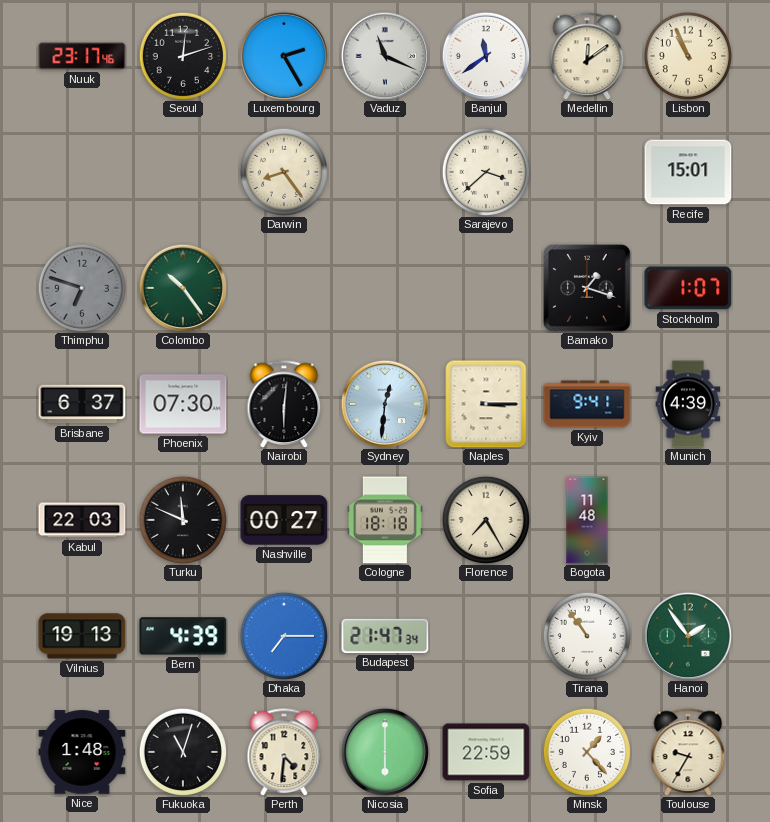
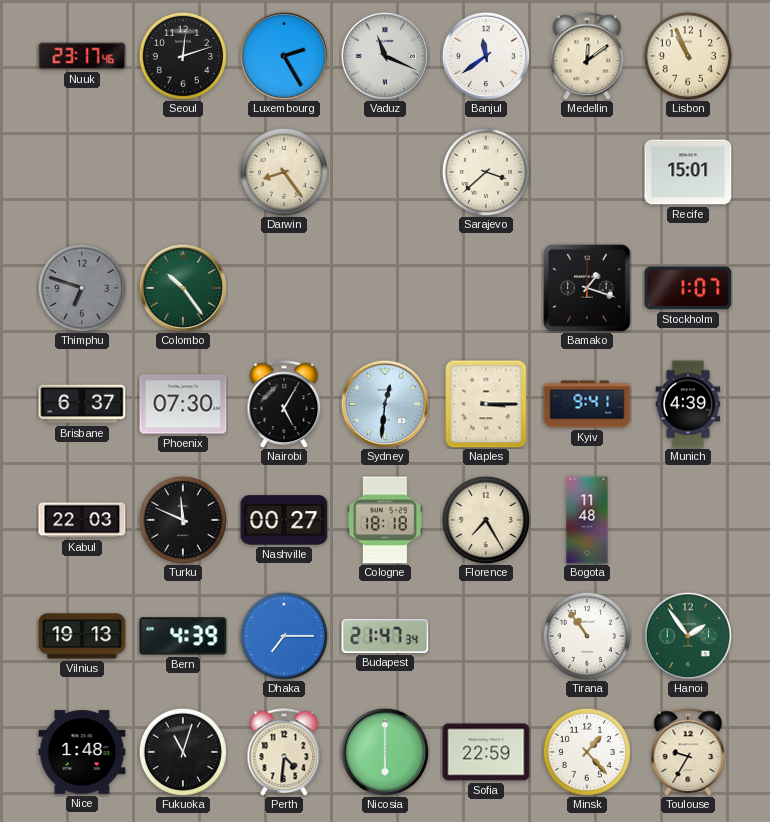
Nairobi: 6:01 -> 5:05
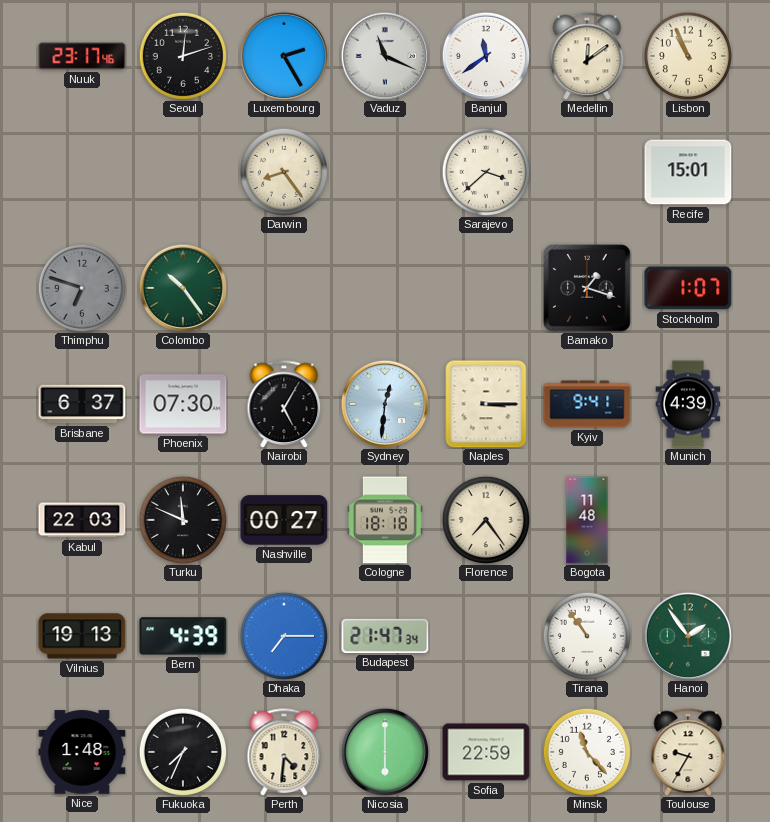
Florence: 7:25 -> 7:24
Fukuoka: 11:03 -> 7:34
Minsk: 1:23 -> 11:23
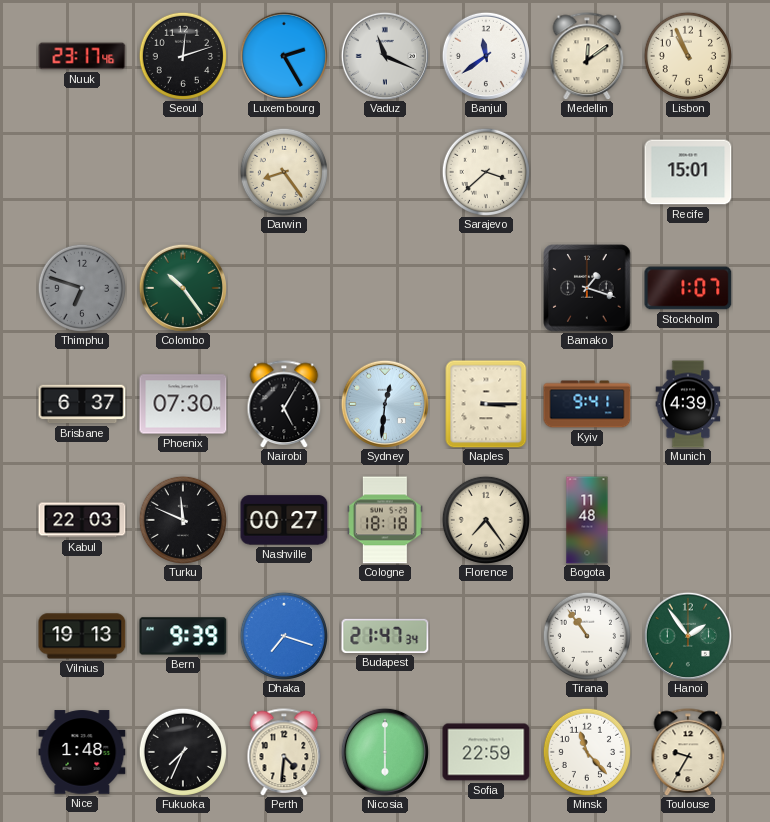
Bern: 4:39 -> 9:39
Dhaka: 7:15 -> 7:18
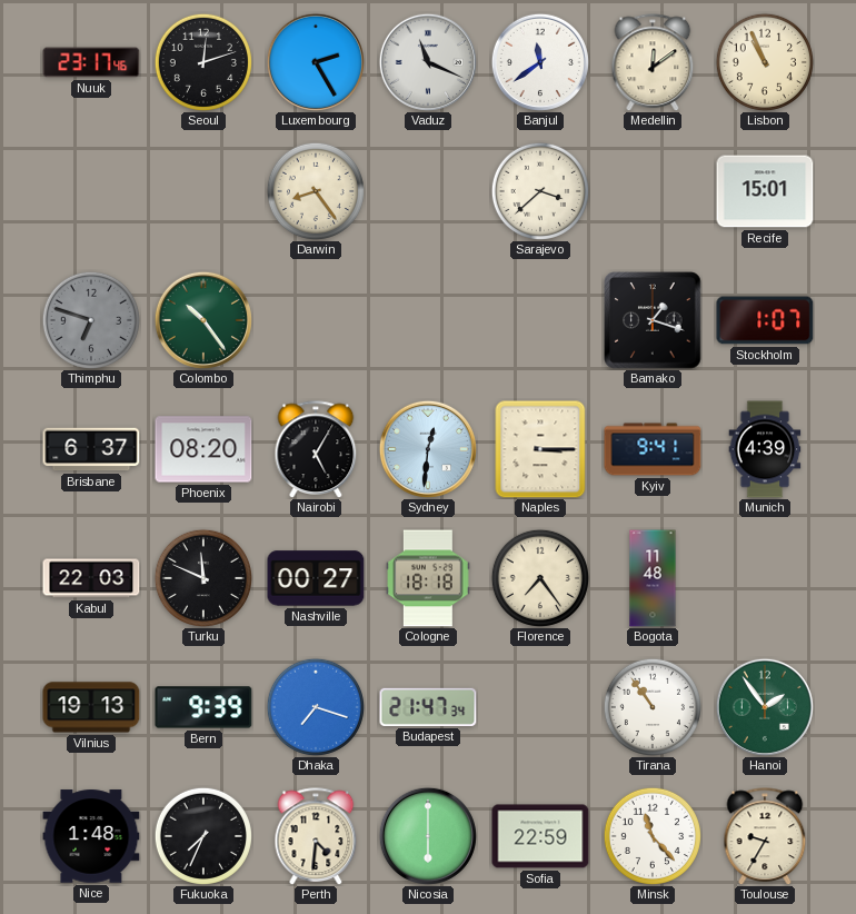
Phoenix: 07:30 -> 08:20
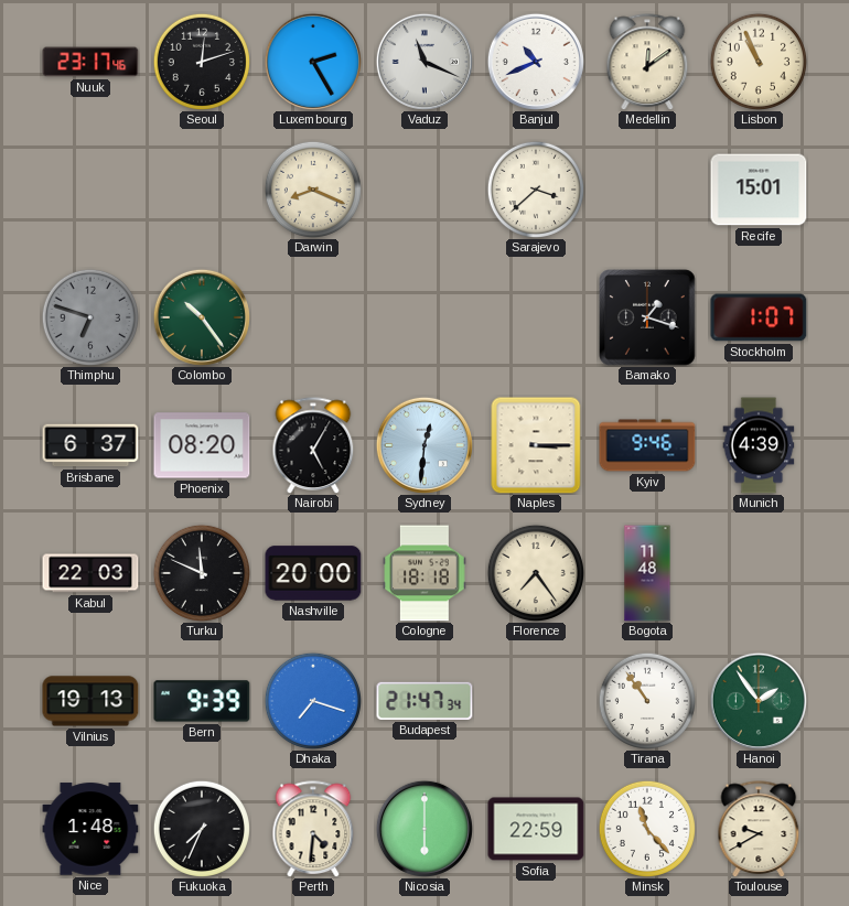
Banjul: 11:39 -> 10:41
Darwin: 8:24 -> 8:19
Kyiv: 9:41 -> 9:46
Nashville: 00:27 -> 20:00
Toulouse: 9:35 -> 9:40
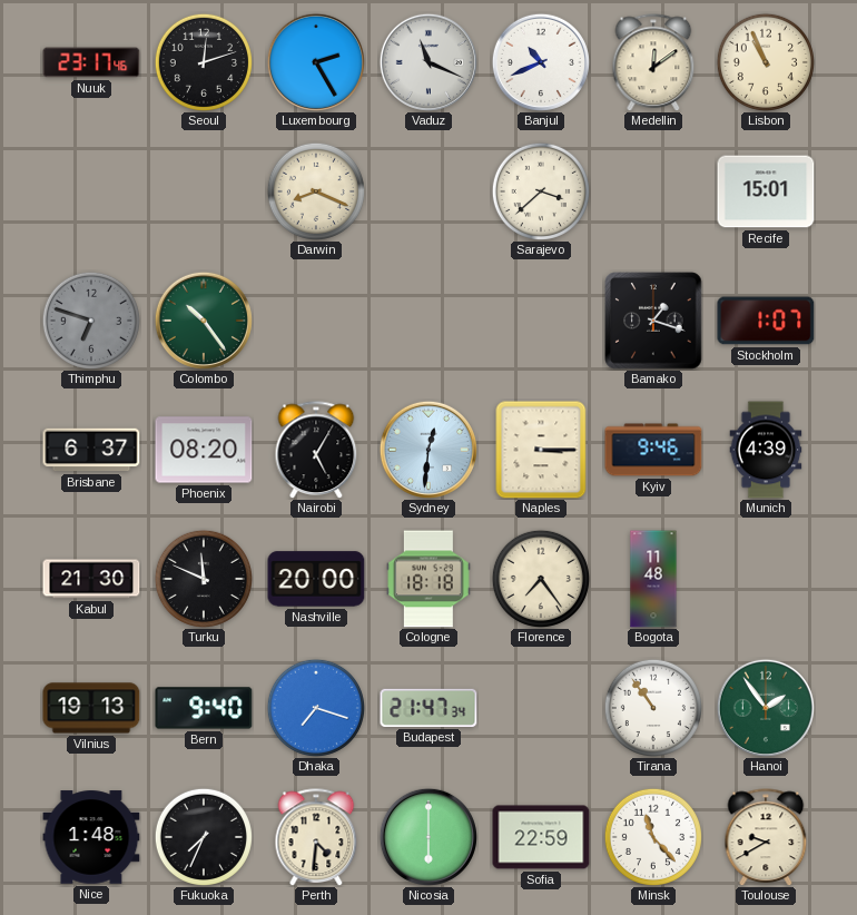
Kabul: 22:03 -> 21:30
Bern: 9:39 -> 9:40
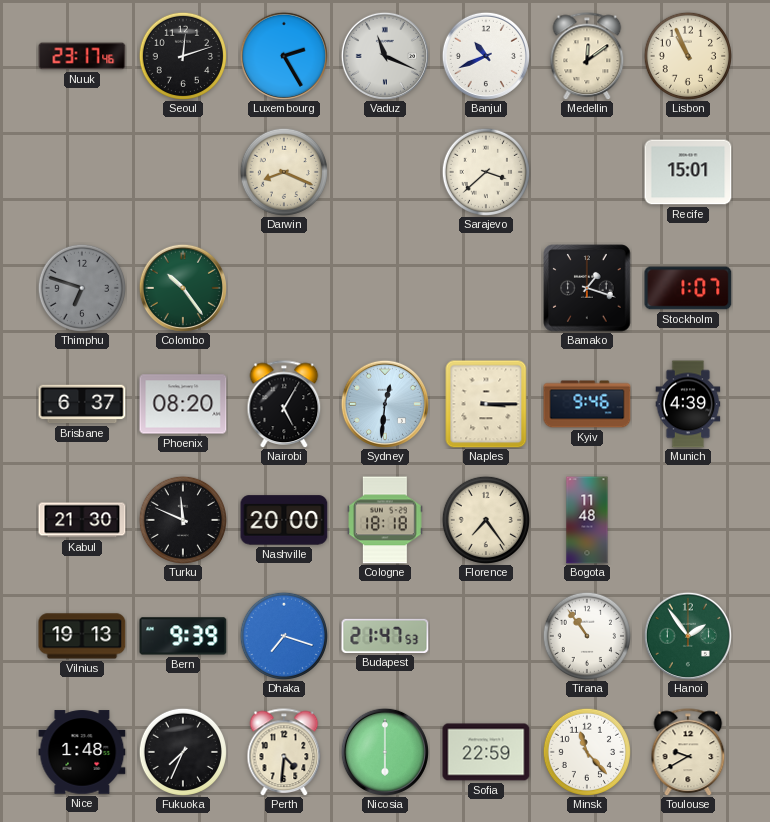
Bern: 9:40 -> 9:39
Budapest: 21:47:34 -> 21:47:53
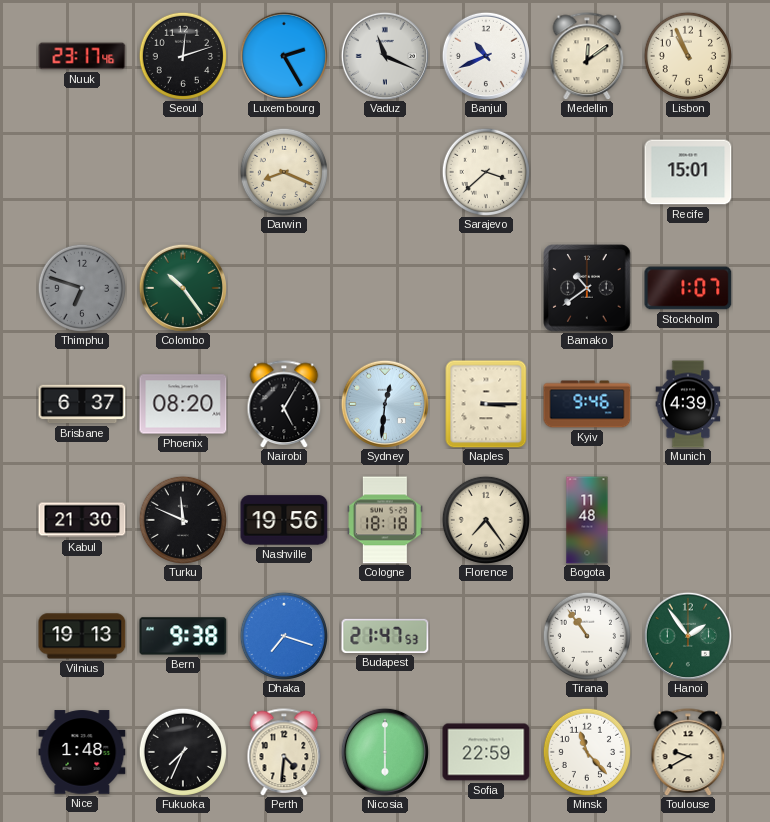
Bamako: 1:18 -> 10:39
Nashville: 20:00 -> 19:56
Bern: 9:39 -> 9:38
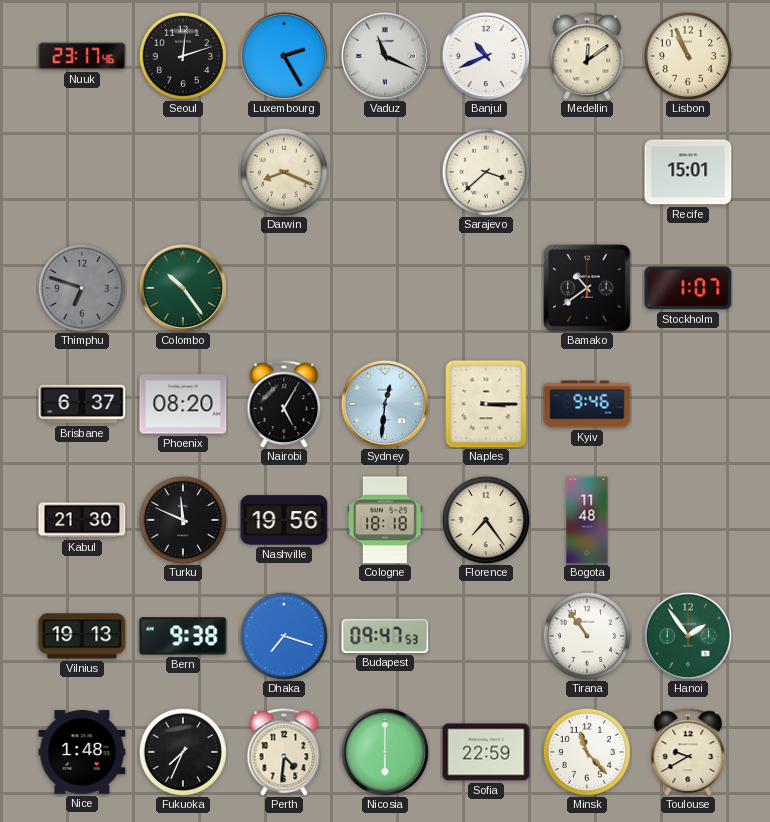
Munich: 4:39 -> none
Budapest: 21:47 -> 09:47
